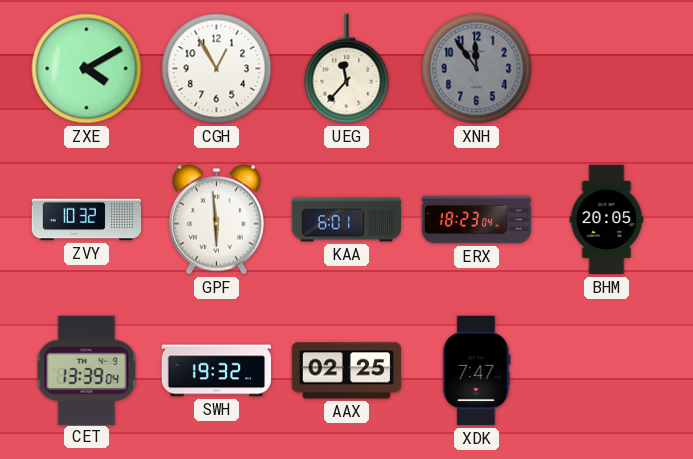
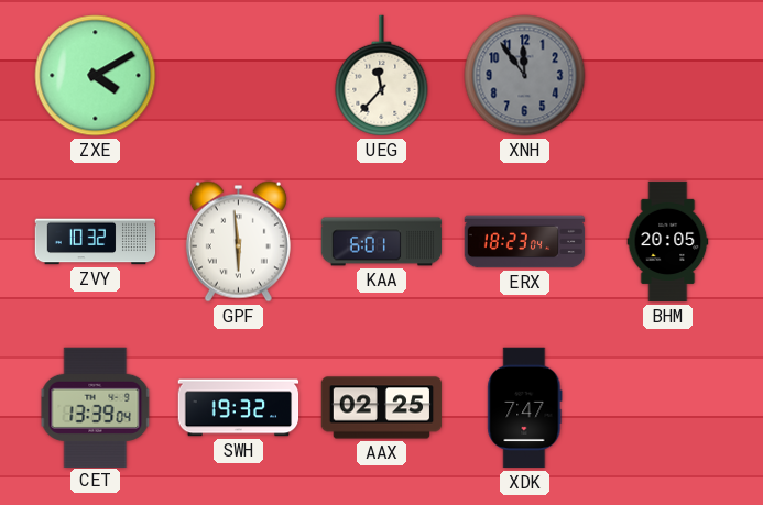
CGH: 12:55 -> none
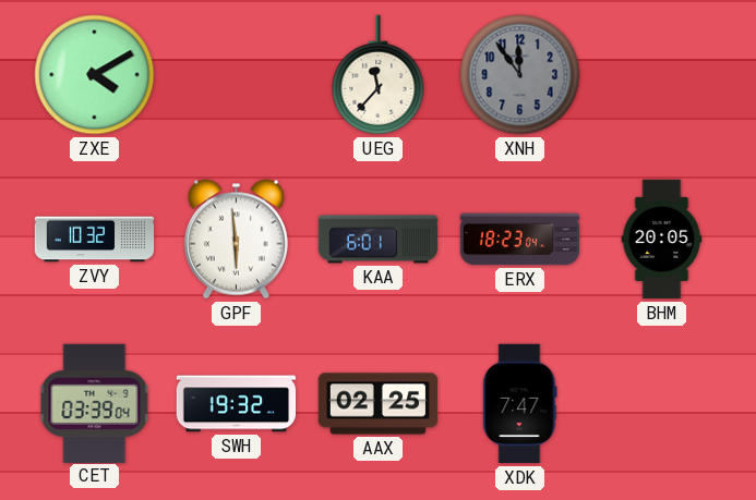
CET: 13:39 -> 03:39
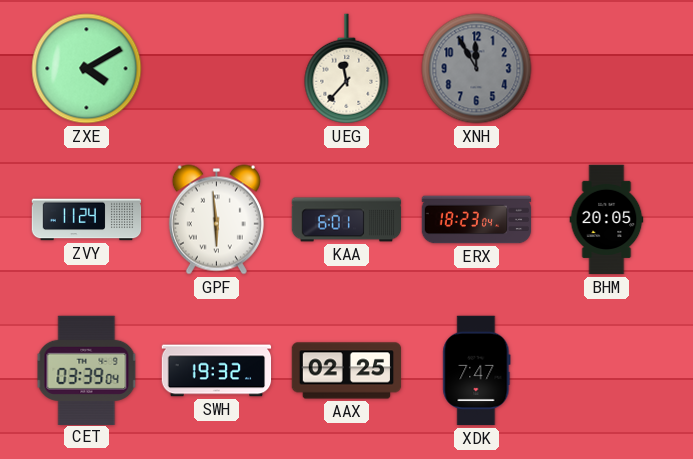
XNH: 11:54 -> 11:55
ZVY: 10:32 -> 11:24
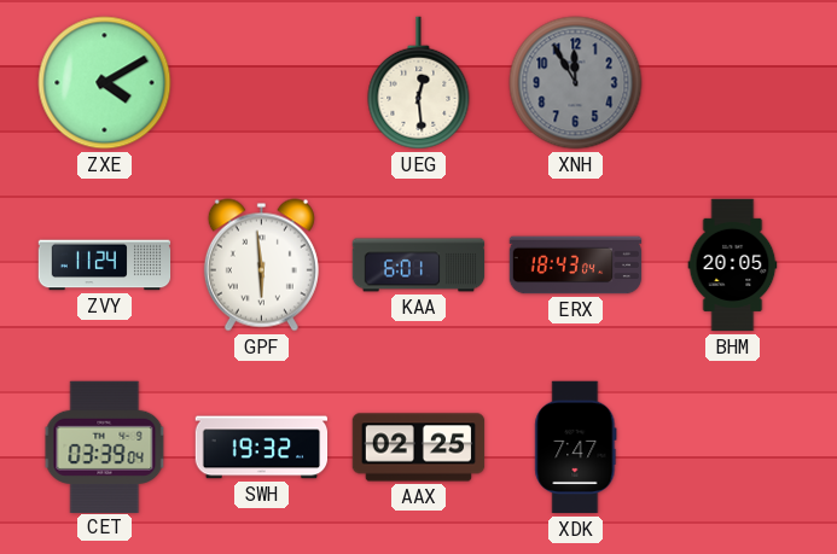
UEG: 11:37 -> 12:29
ERX: 18:23 -> 18:43
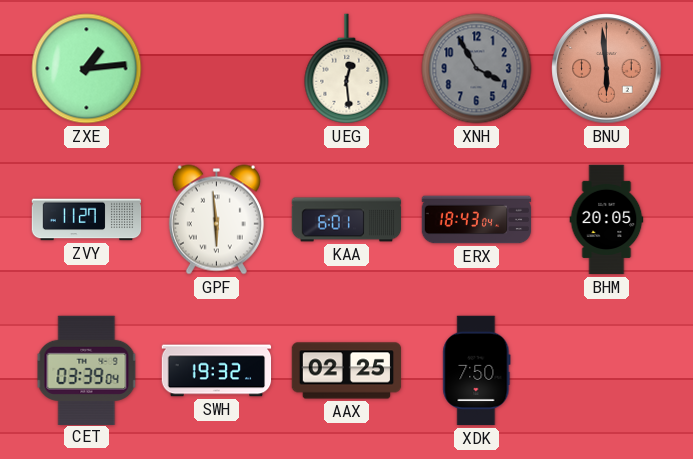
ZXE: 4:10 -> 1:14
XNH: 11:55 -> 3:55
BNU: none -> 5:59
ZVY: 11:24 -> 11:27
XDK: 7:47 -> 7:50
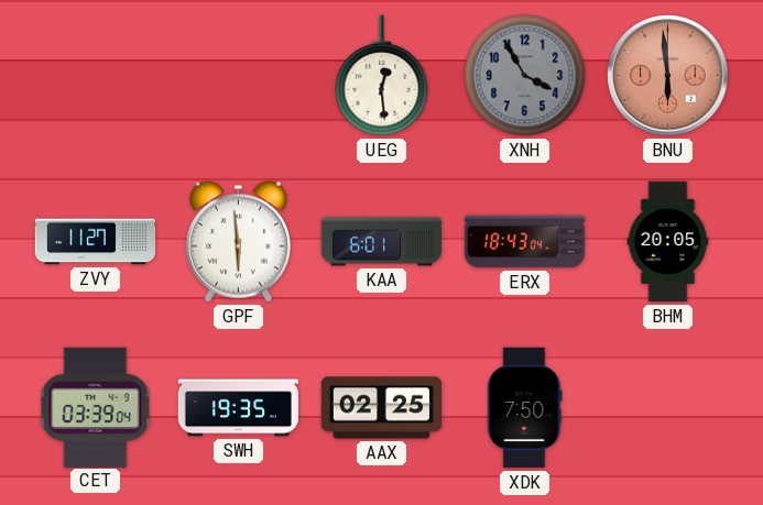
ZXE: 1:14 -> none
SWH: 19:32 -> 19:35
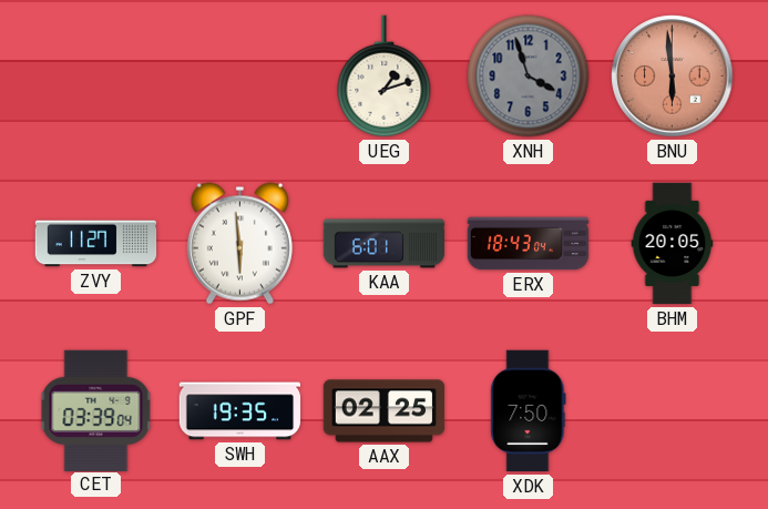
UEG: 12:29 -> 1:12
XNH: 3:55 -> 3:57
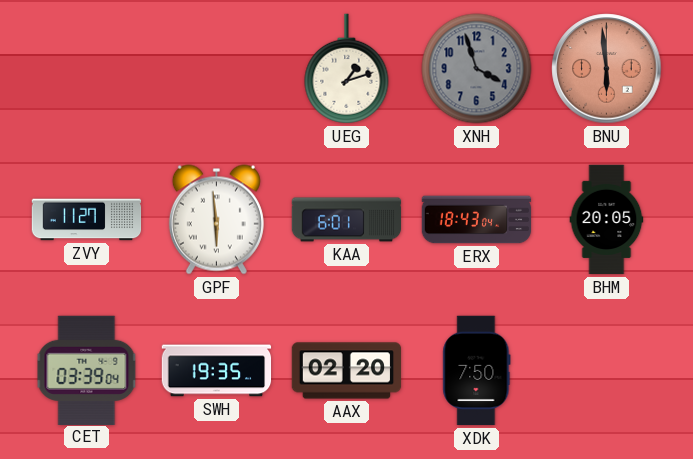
AAX: 02:25 -> 02:20
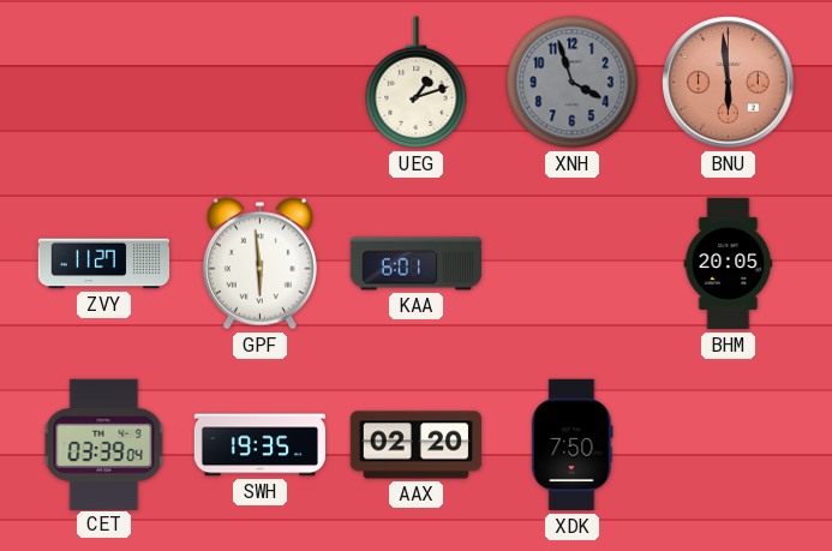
ERX: 18:43 -> none
